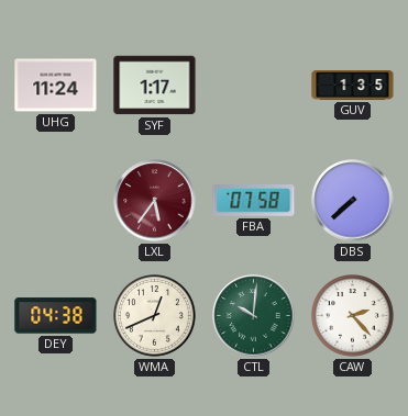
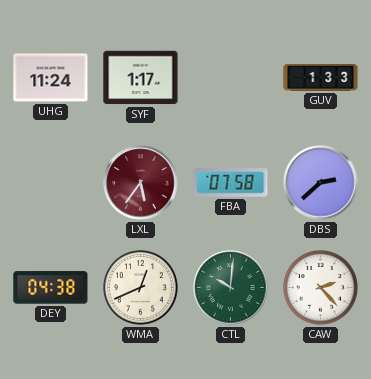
GUV: 1:35 -> 1:33
DBS: 7:38 -> 2:38
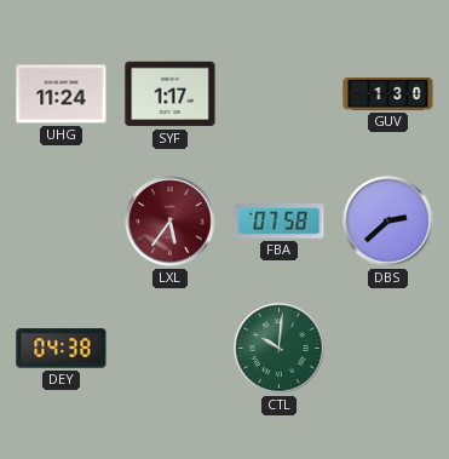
GUV: 1:33 -> 1:30
WMA: 12:41 -> none
CAW: 2:23 -> none
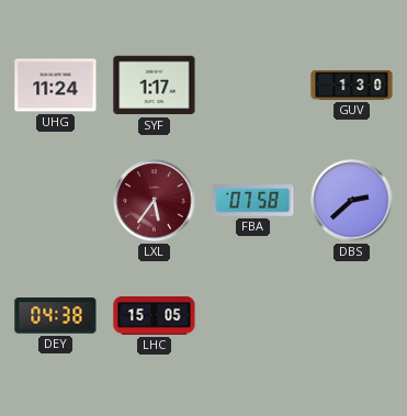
LHC: none -> 15:05
CTL: 10:01 -> none
